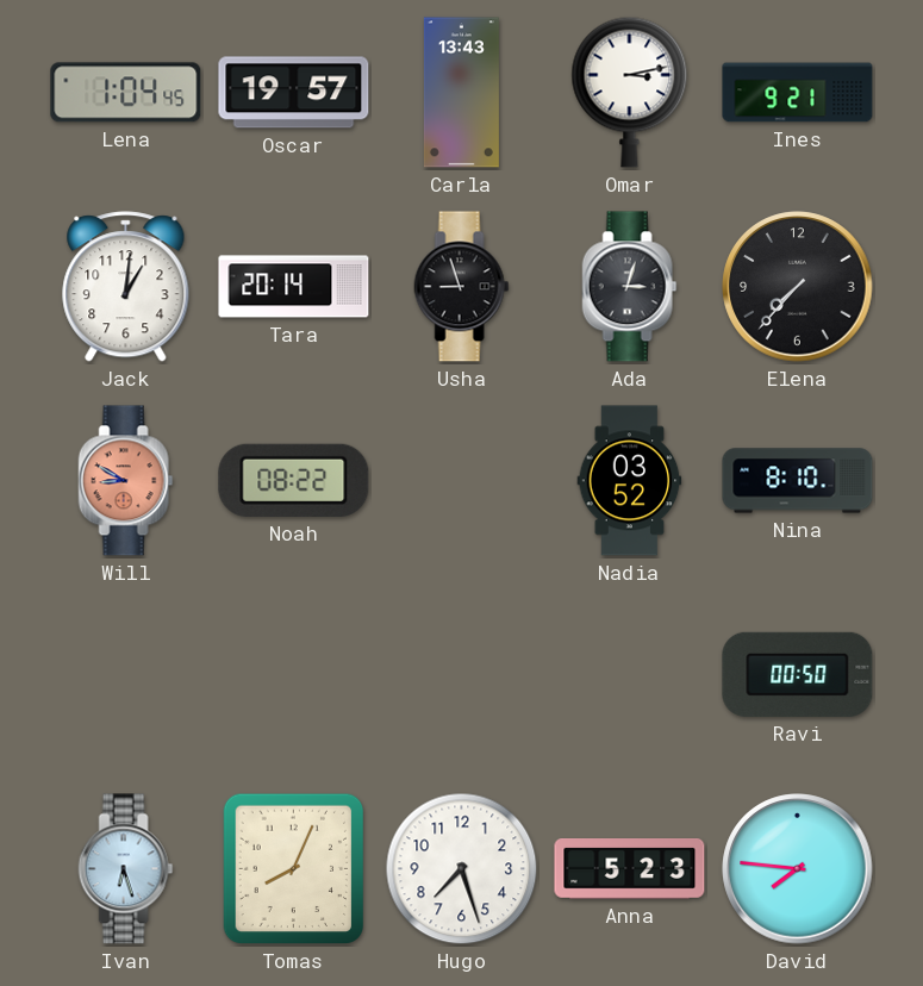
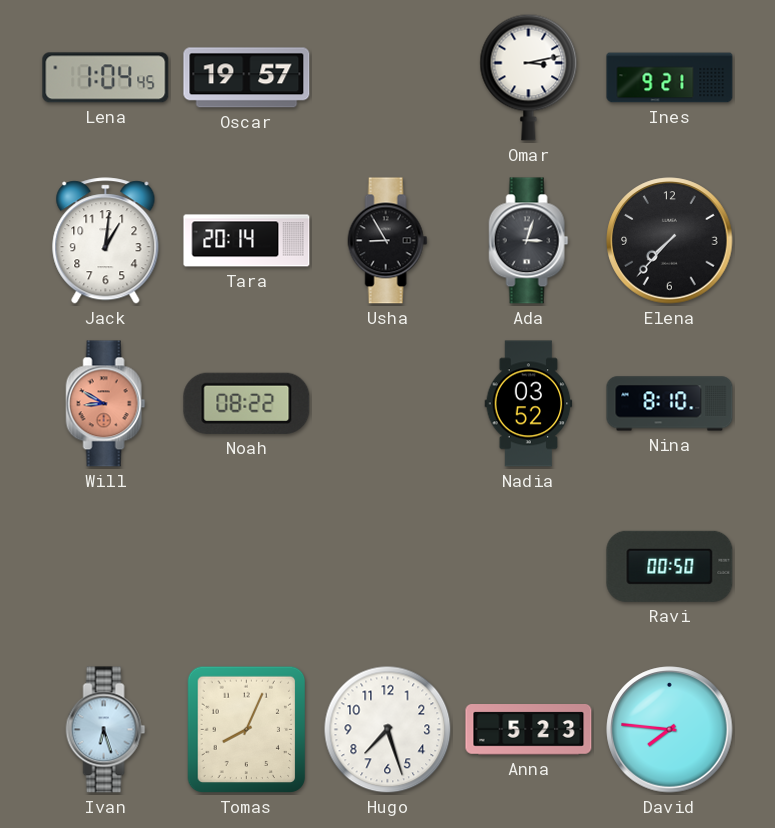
Carla: 13:43 -> none
Usha: 8:57 -> 8:55
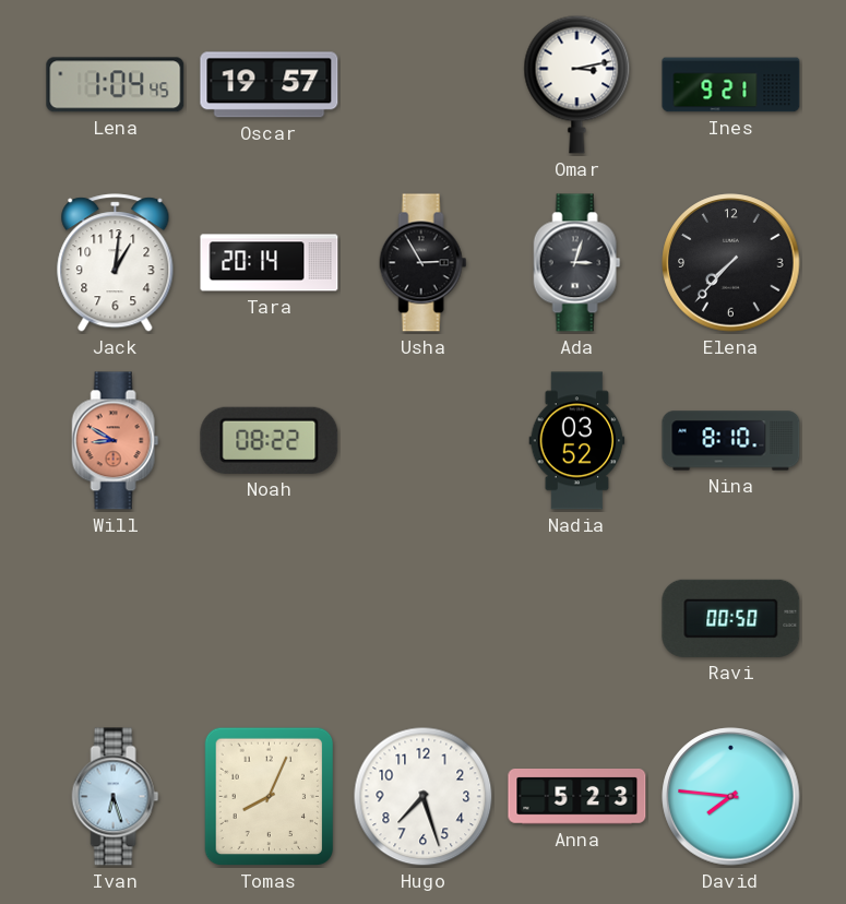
Usha: 8:55 -> 2:55
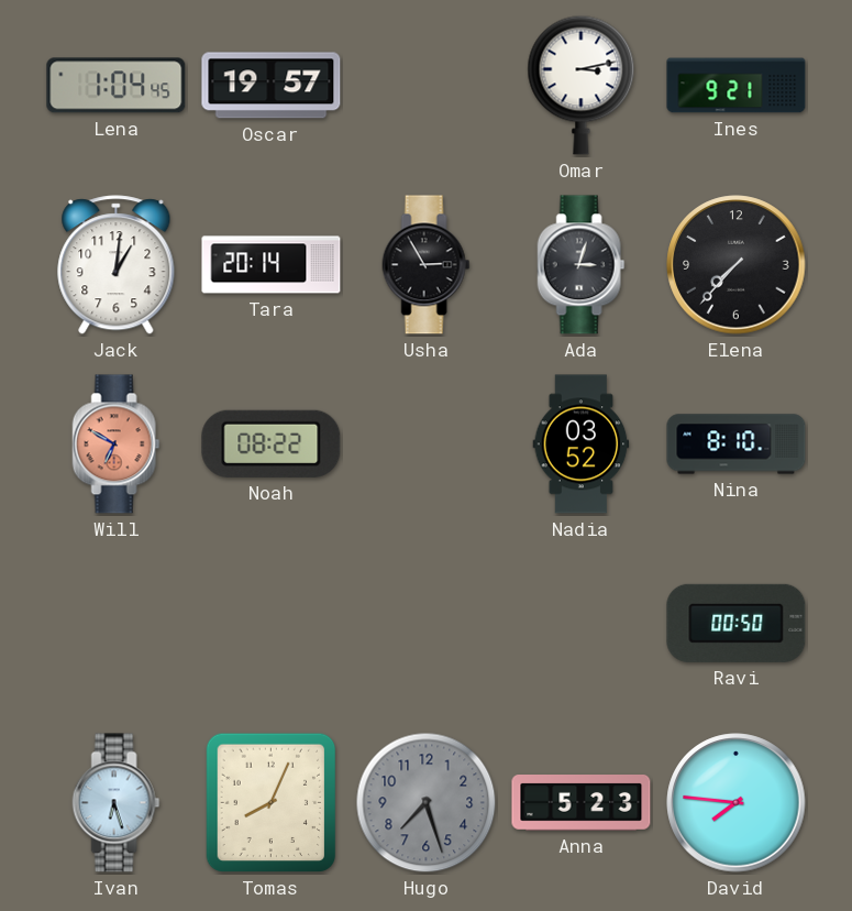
Will: 8:50 -> 6:50
Hugo dial: white -> grey
